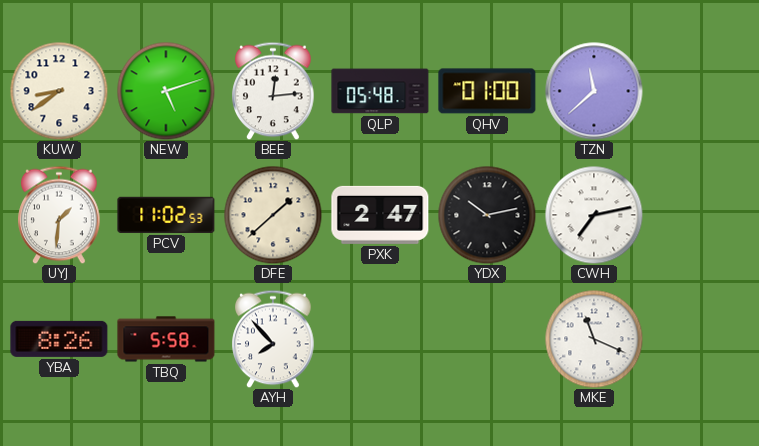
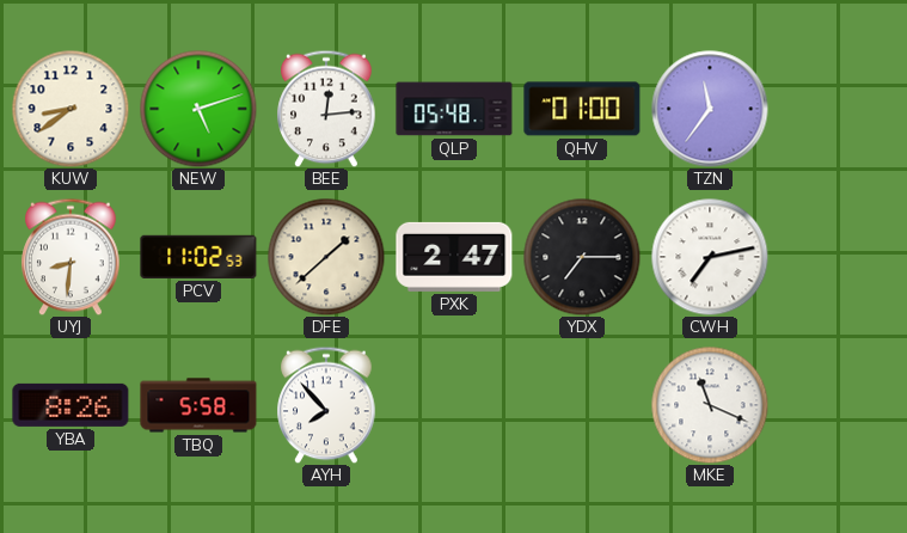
TZN: 11:38 -> 11:36
UYJ: 1:31 -> 8:31
YDX: 10:13 -> 7:15
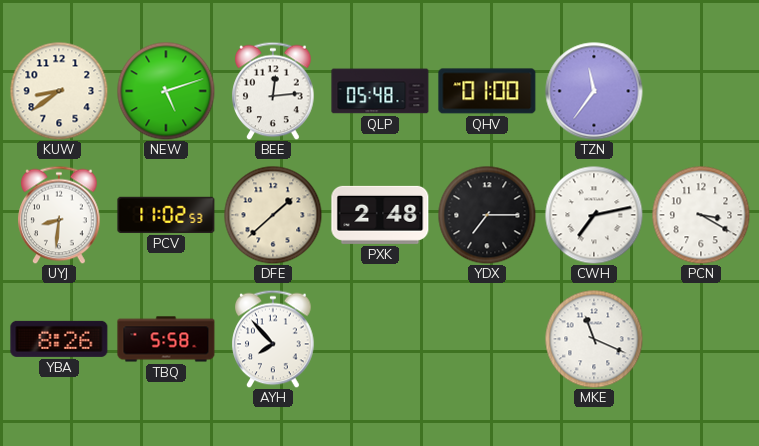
PXK: 2:47 -> 2:48
PCN: none -> 3:20
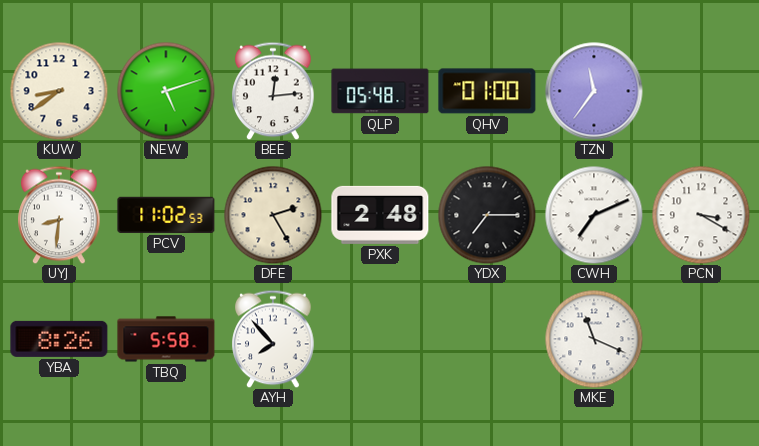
DFE: 1:38 -> 2:25
CWH: 7:13 -> 7:11
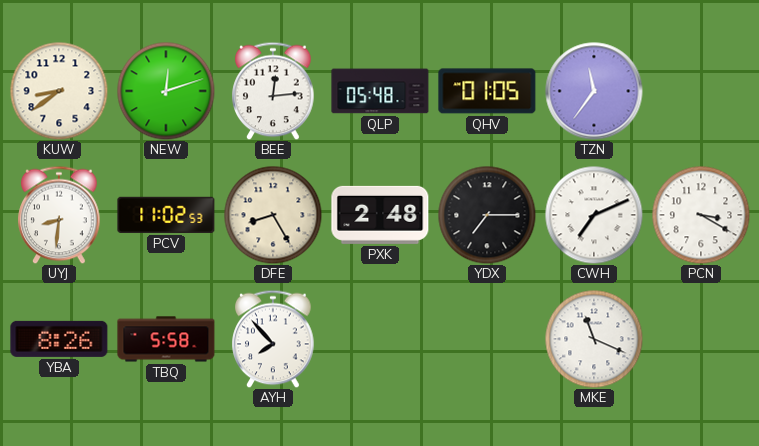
NEW: 5:12 -> 12:12
QHV: 01:00 -> 01:05
DFE: 2:25 -> 8:25
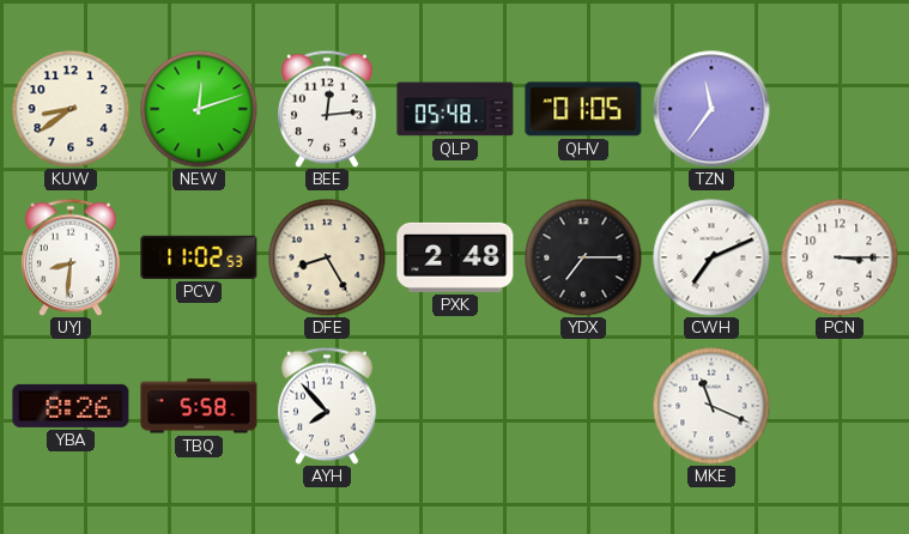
PCN: 3:20 -> 3:15
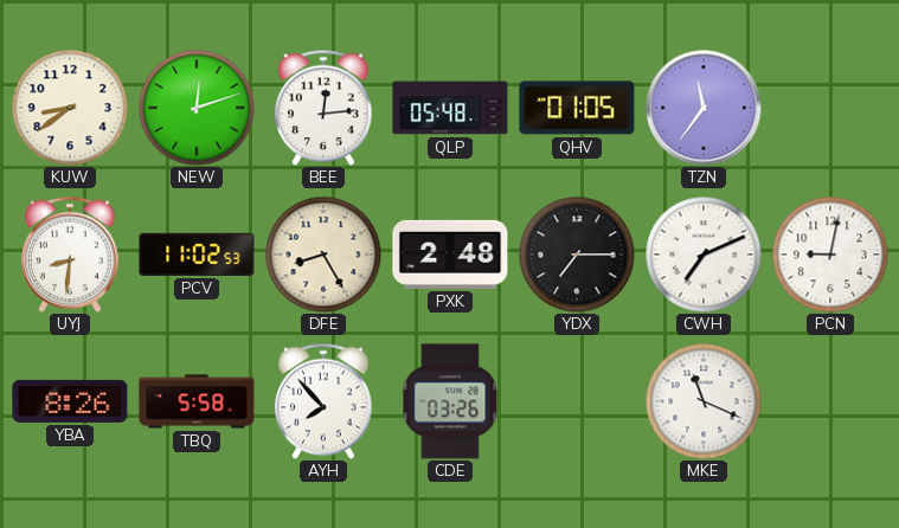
PCN: 3:15 -> 9:02
CDE: none -> 03:26
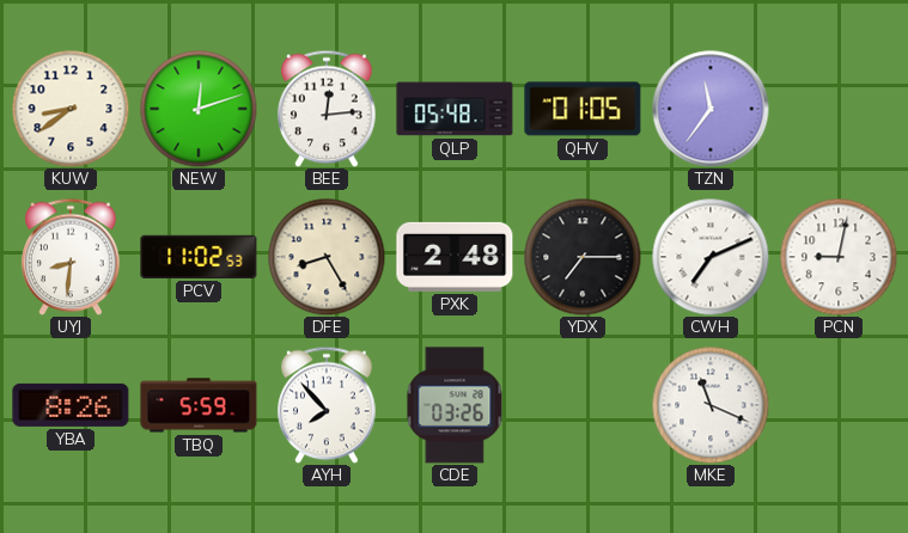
TBQ: 5:58 -> 5:59
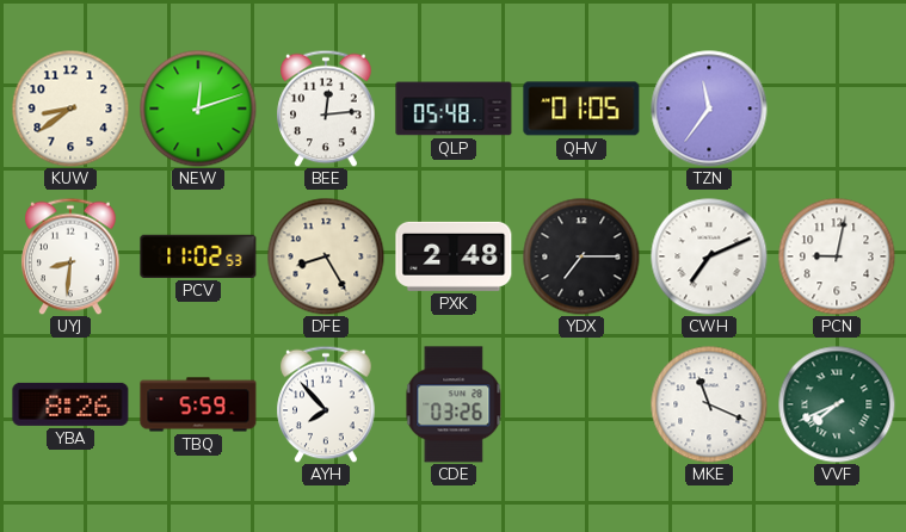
VVF: none -> 7:41
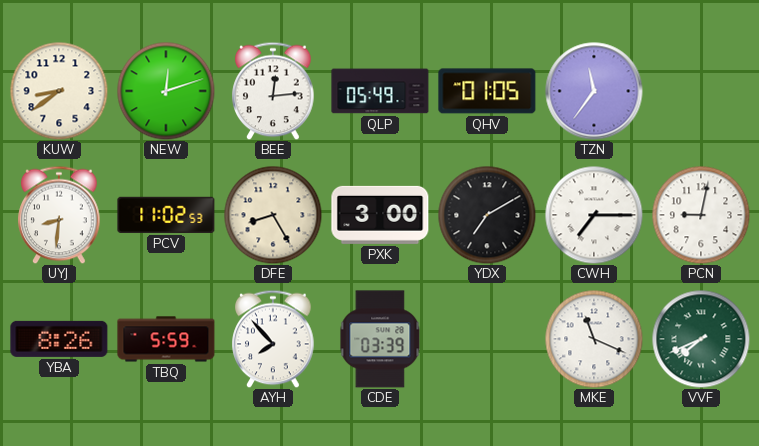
QLP: 05:48 -> 05:49
PXK: 2:48 -> 3:00
YDX: 7:15 -> 7:10
CWH: 7:11 -> 7:15
CDE: 03:26 -> 03:39
